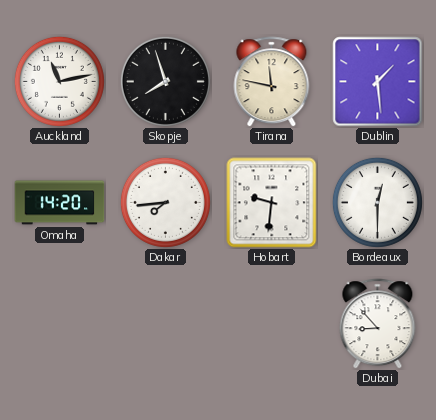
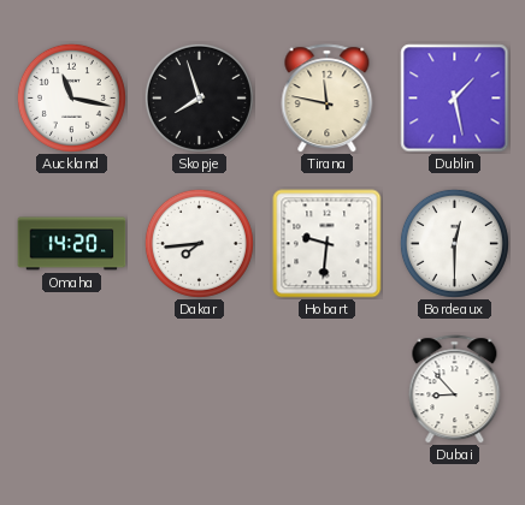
Auckland: 11:13 -> 11:17
Dublin: 1:29 -> 1:28
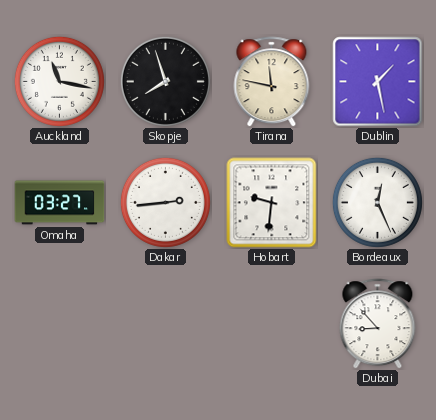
Omaha: 14:20 -> 03:27
Dakar: 7:44 -> 2:44
Bordeaux: 12:30 -> 12:26
